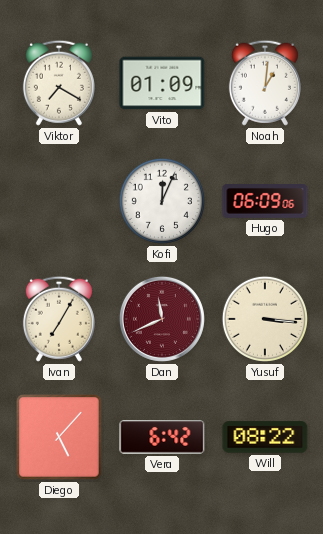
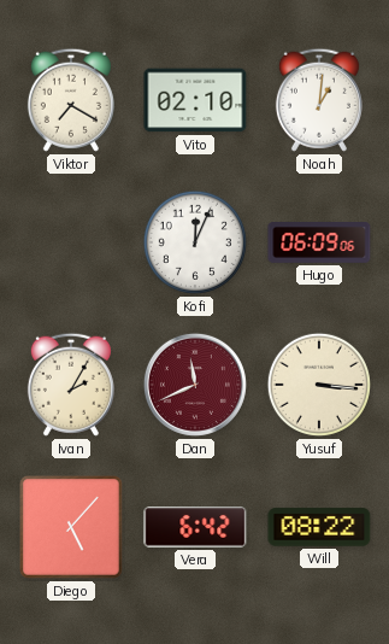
Vito: 01:09 -> 02:10
Ivan: 7:05 -> 2:05
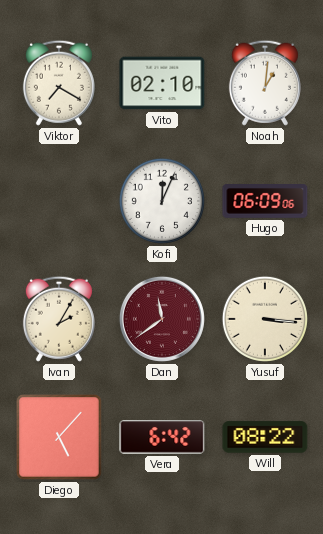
Dan: 11:41 -> 11:39
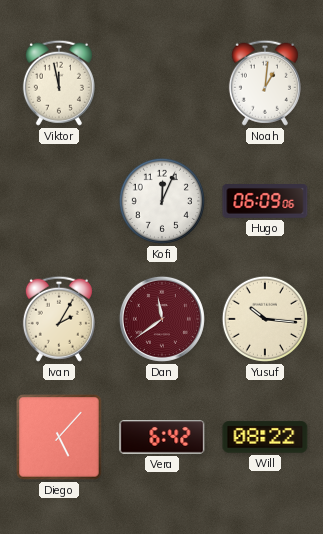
Viktor: 7:20 -> 11:58
Vito: 02:10 -> none
Yusuf: 3:16 -> 10:16
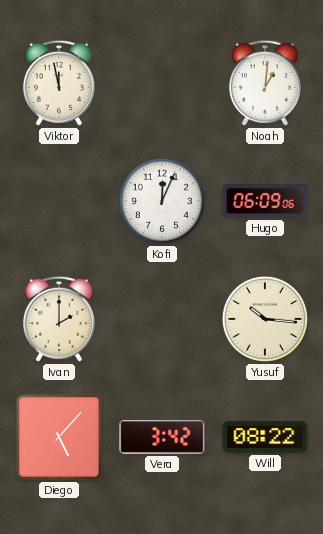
Ivan: 2:05 -> 2:00
Dan: 11:39 -> none
Vera: 6:42 -> 3:42
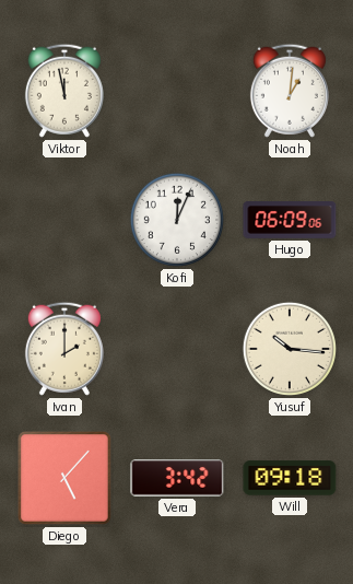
Will: 08:22 -> 09:18
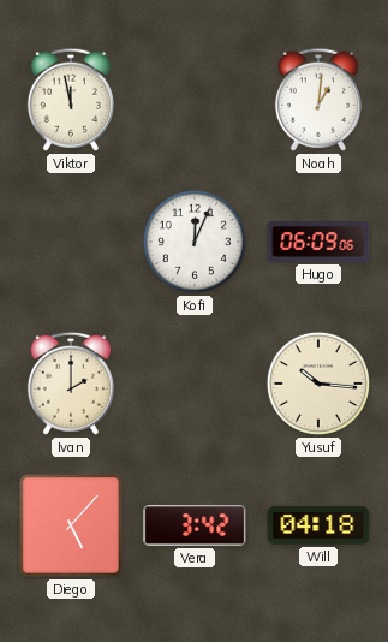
Will: 09:18 -> 04:18
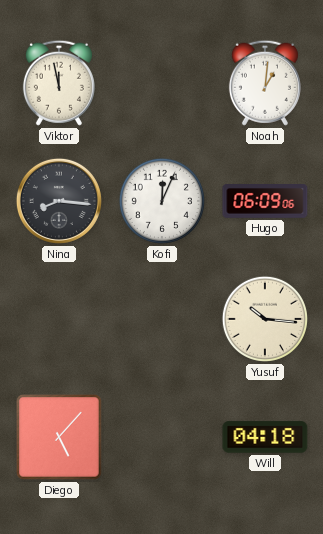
Nina: none -> 8:16
Ivan: 2:00 -> none
Vera: 3:42 -> none
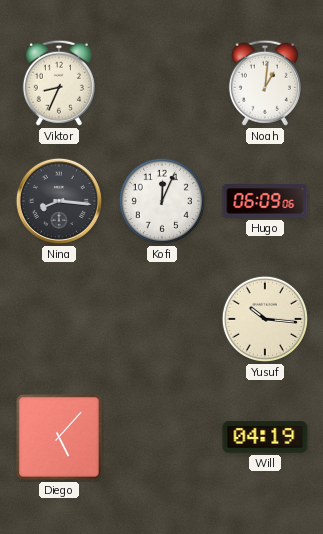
Viktor: 11:58 -> 8:34
Will: 04:18 -> 04:19
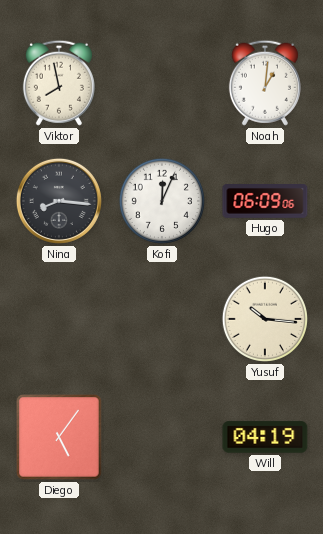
Viktor: 8:34 -> 7:58
Diego: 5:07 -> 5:06
